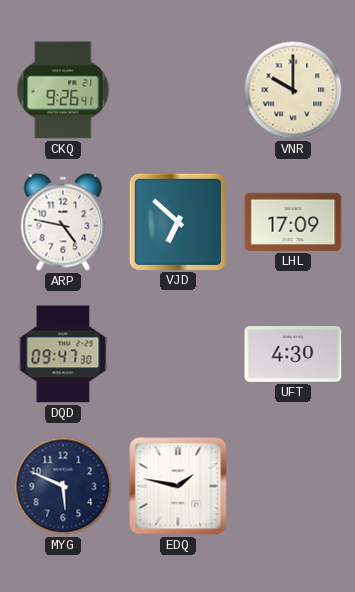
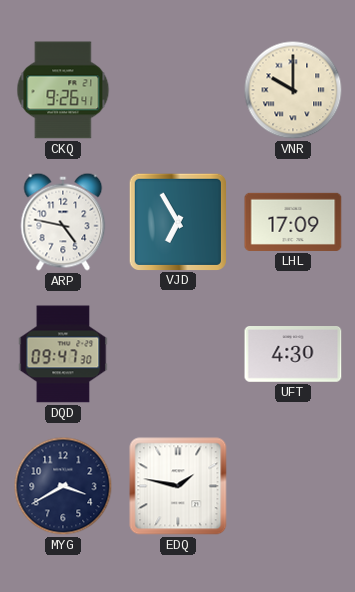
VJD: 6:52 -> 6:55
MYG: 5:49 -> 3:40
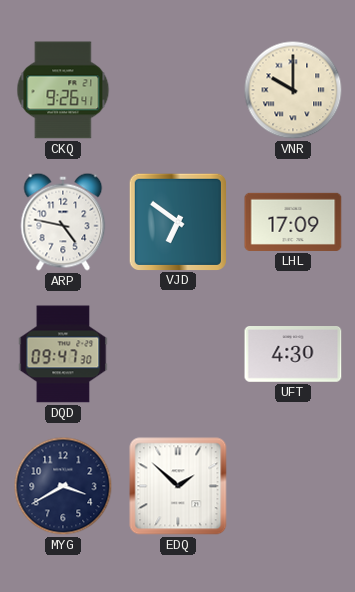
VJD: 6:55 -> 6:51
EDQ: 1:47 -> 1:52
